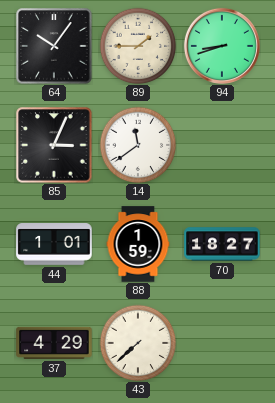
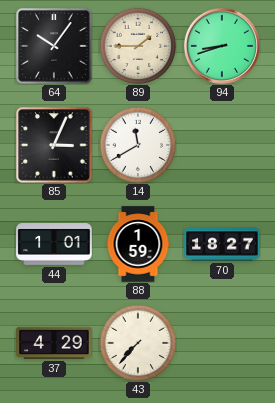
14: 11:39 -> 11:40
43: 7:38 -> 7:37
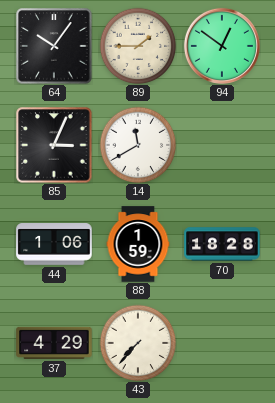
94: 8:42 -> 12:51
44: 1:01 -> 1:06
70: 18:27 -> 18:28
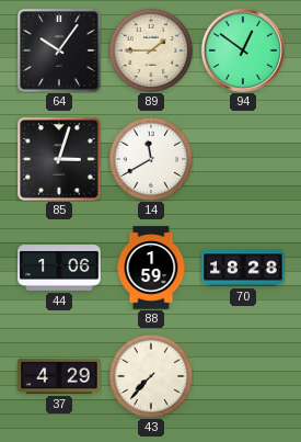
85: 3:04 -> 3:03
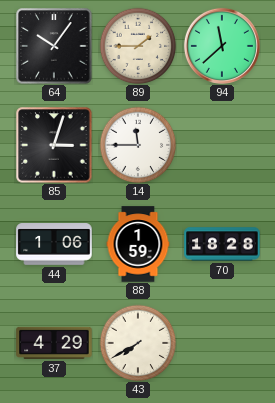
94: 12:51 -> 11:38
14: 11:40 -> 11:45
43: 7:37 -> 7:40
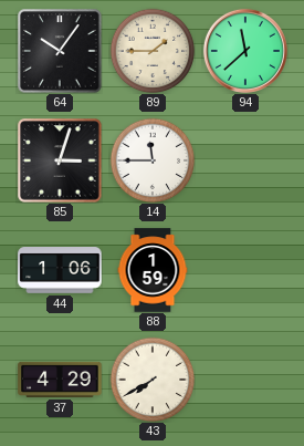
70: 18:28 -> none
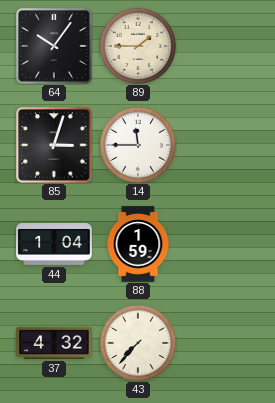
94: 11:38 -> none
44: 1:06 -> 1:04
37: 4:29 -> 4:32
43: 7:40 -> 7:37
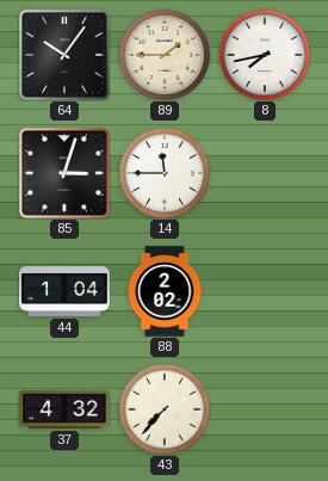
8: none -> 7:43
88: 1:59 -> 2:02
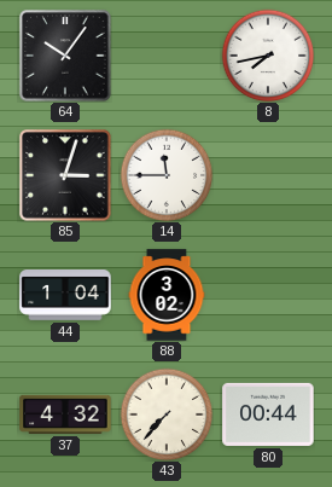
89: 1:45 -> none
88: 2:02 -> 3:02
80: none -> 00:44
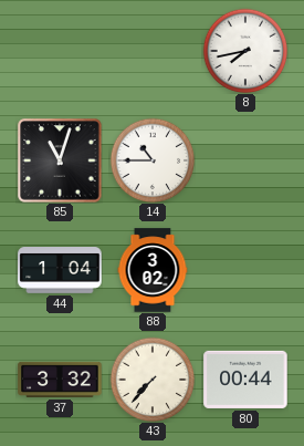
64: 10:06 -> none
85: 3:03 -> 11:03
14: 11:45 -> 10:45
37: 4:32 -> 3:32
